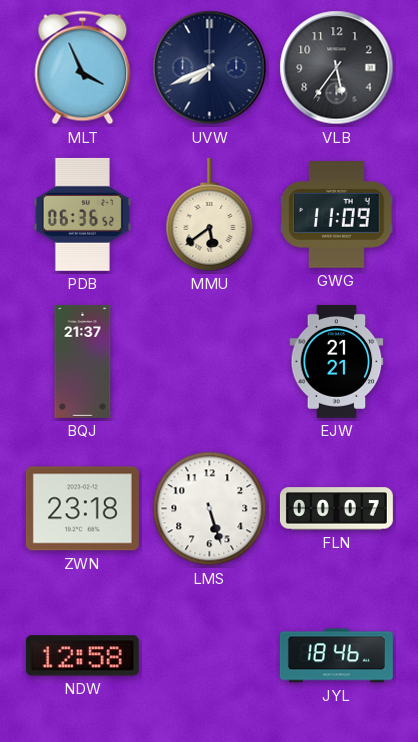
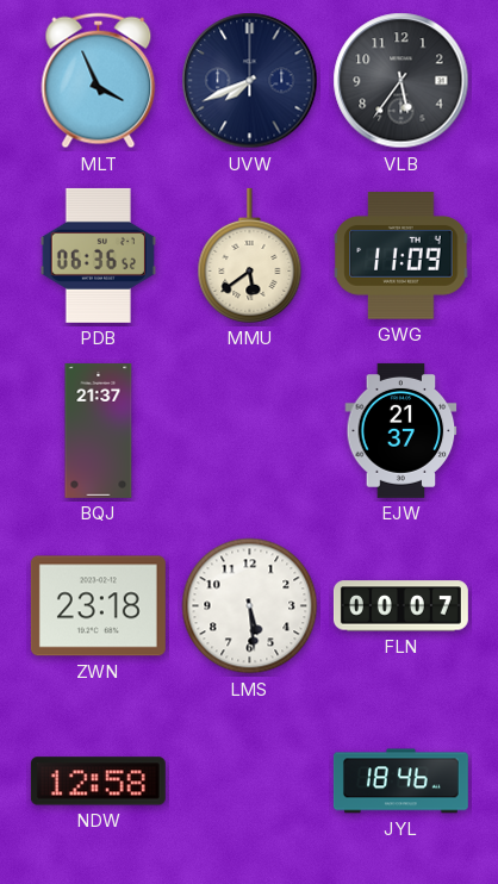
EJW: 21:21 -> 21:37
LMS: 5:27 -> 5:29
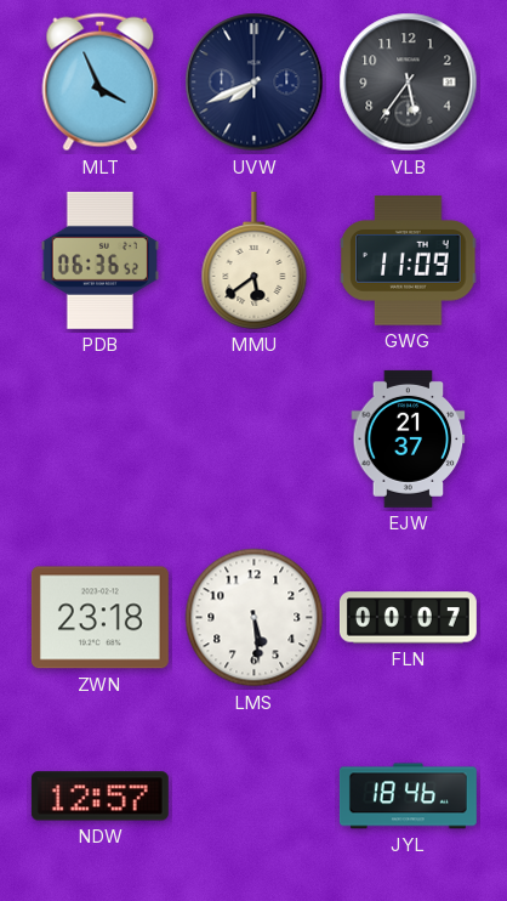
BQJ: 21:37 -> none
NDW: 12:58 -> 12:57
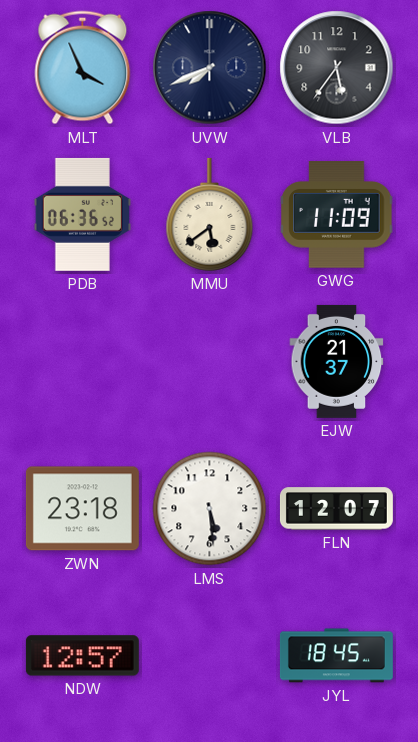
FLN: 00:07 -> 12:07
JYL: 18:46 -> 18:45
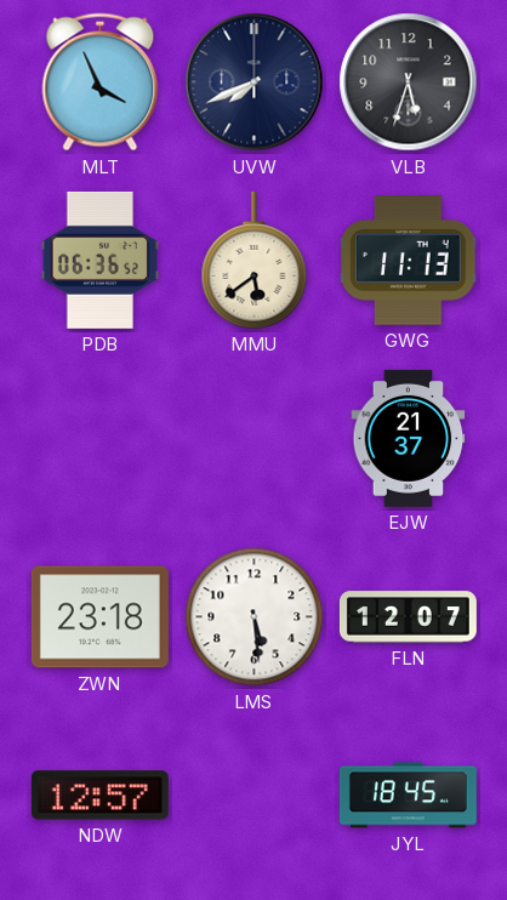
VLB: 5:36 -> 5:33
GWG: 11:09 -> 11:13
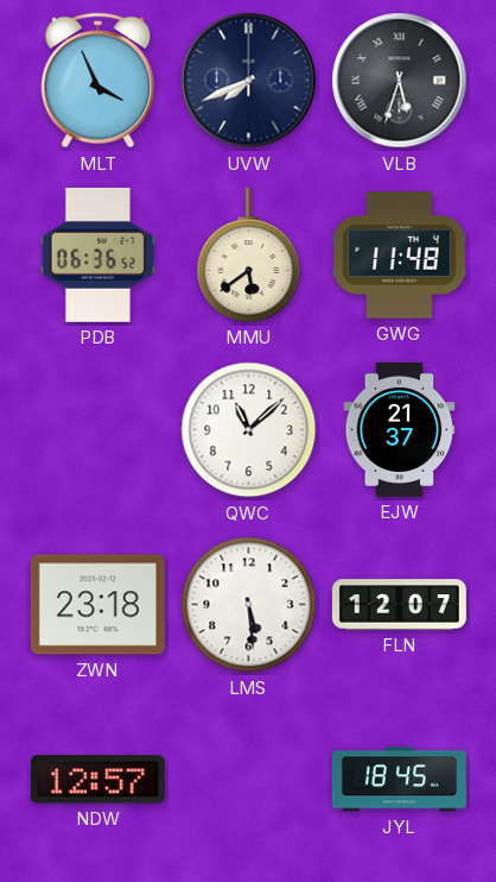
VLB numerals: Arabic -> Roman
GWG: 11:13 -> 11:48
QWC: none -> 11:08
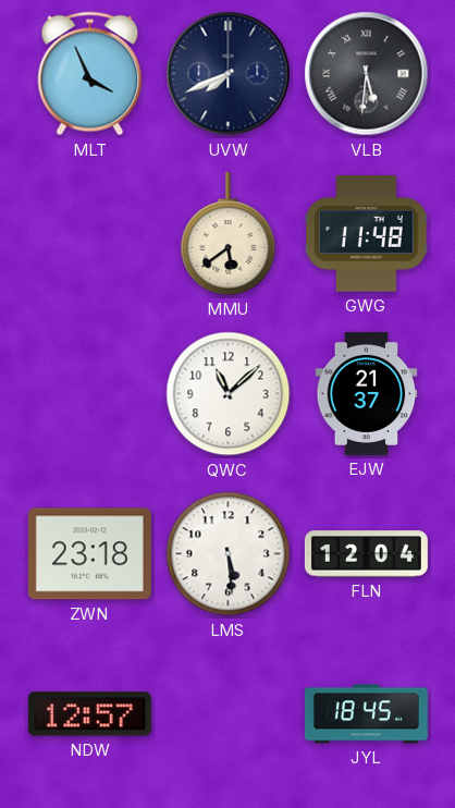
VLB: 5:33 -> 5:31
PDB: 06:36 -> none
FLN: 12:07 -> 12:04
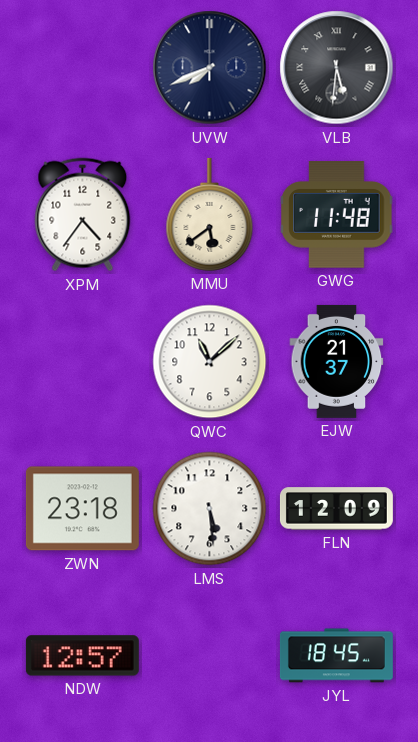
MLT: 3:56 -> none
XPM: none -> 4:36
FLN: 12:04 -> 12:09
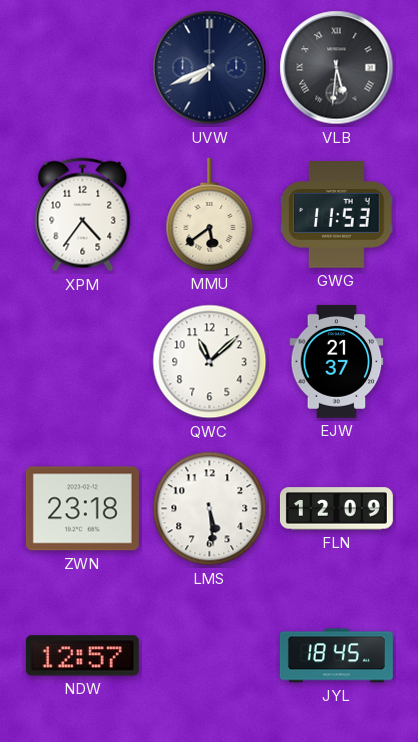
GWG: 11:48 -> 11:53
